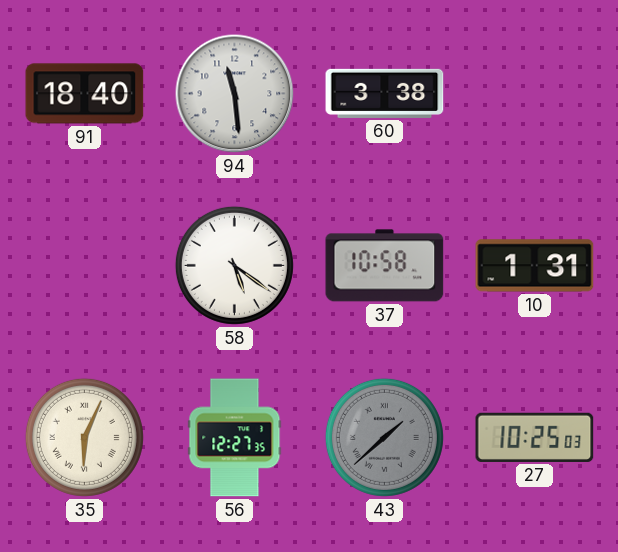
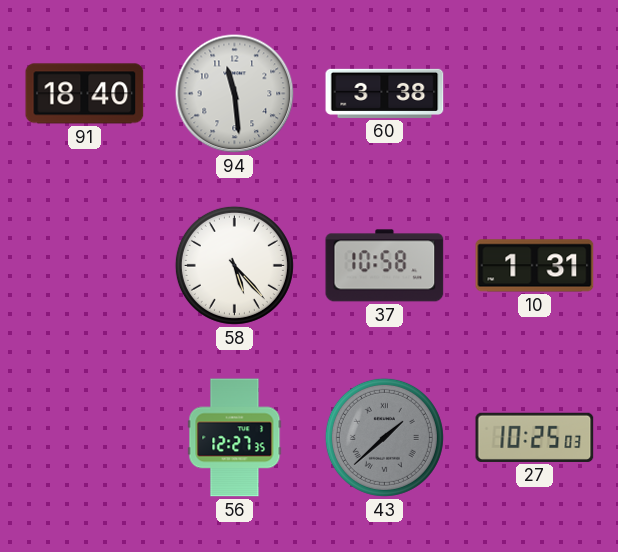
58: 5:21 -> 5:23
35: 6:04 -> none
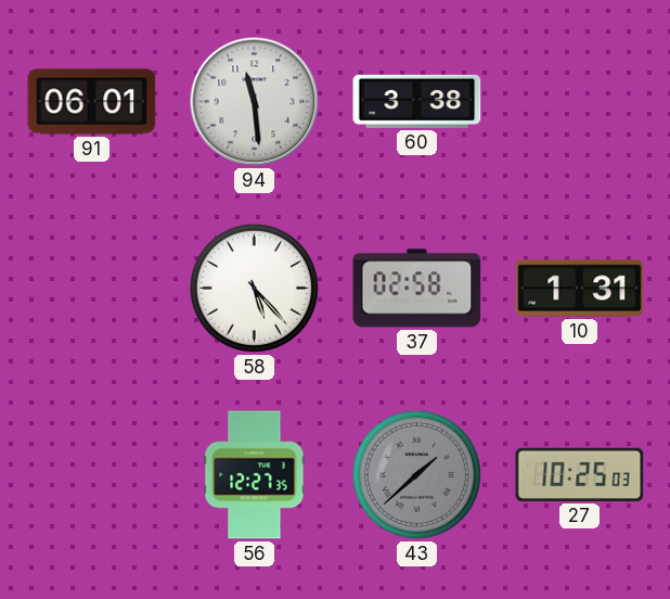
91: 18:40 -> 06:01
37: 10:58 -> 02:58
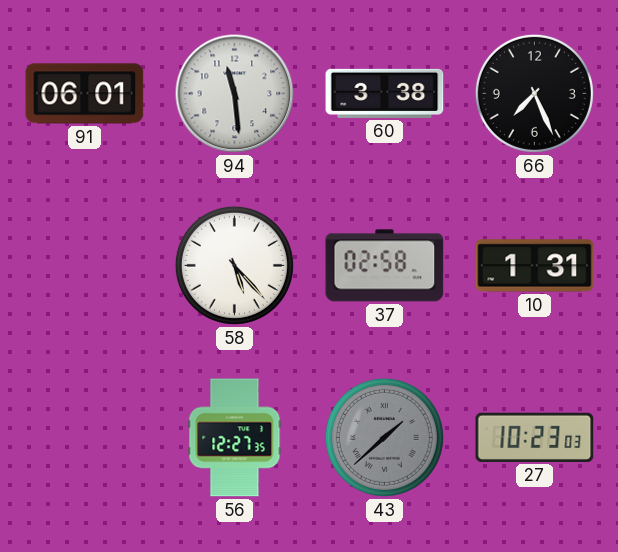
66: none -> 7:26
27: 10:25 -> 10:23
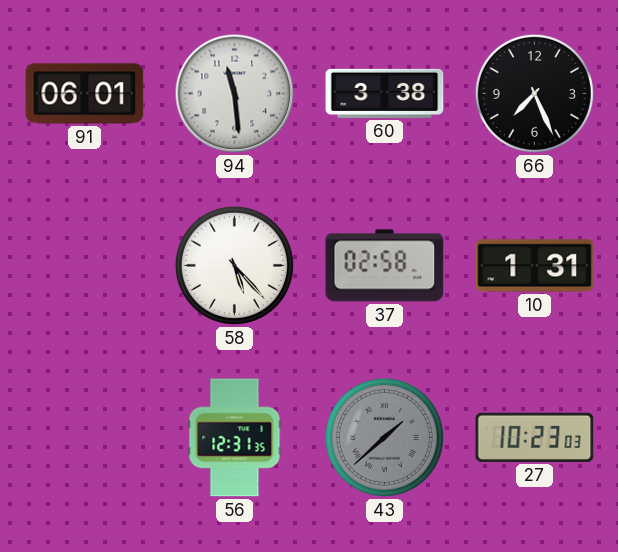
56: 12:27 -> 12:31
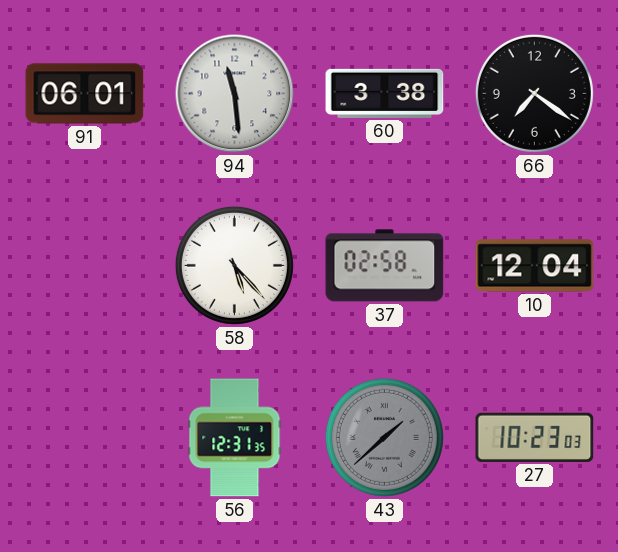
66: 7:26 -> 7:21
10: 1:31 -> 12:04
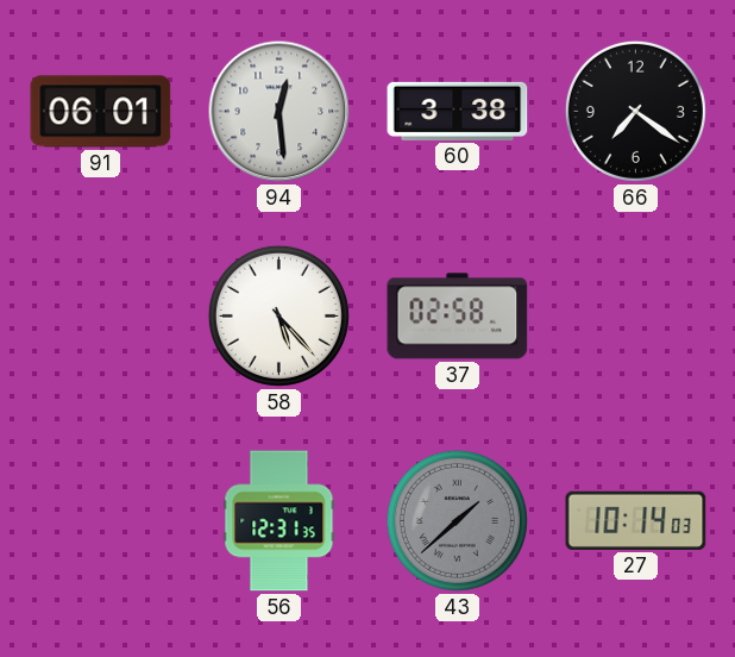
94: 11:29 -> 12:29
10: 12:04 -> none
27: 10:23 -> 10:14
